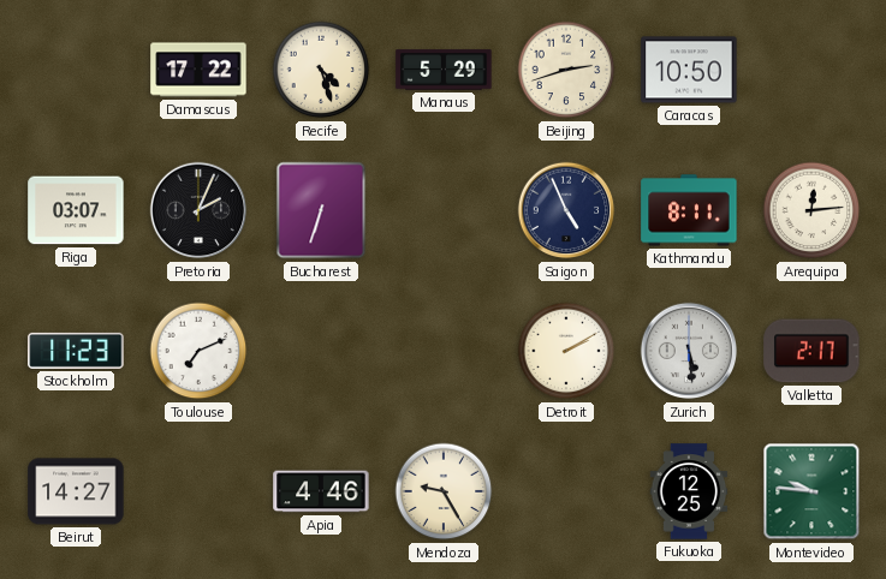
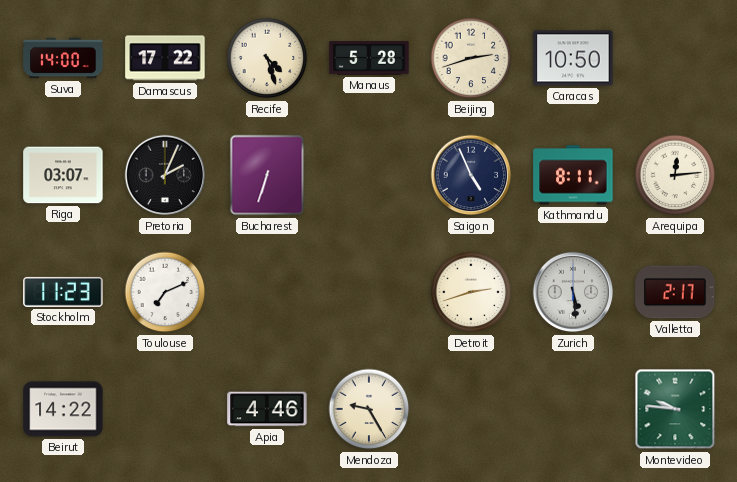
Suva: none -> 14:00
Manaus: 5:29 -> 5:28
Detroit: 2:10 -> 2:42
Beirut: 14:27 -> 14:22
Fukuoka: 12:25 -> none
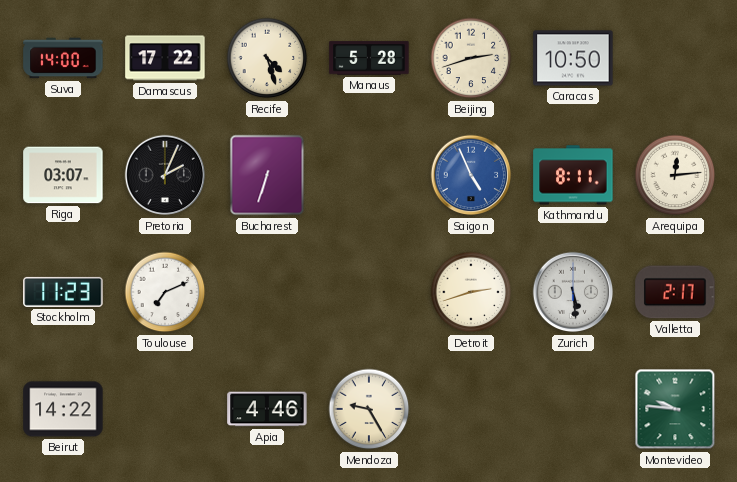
Saigon dial: navy -> blue
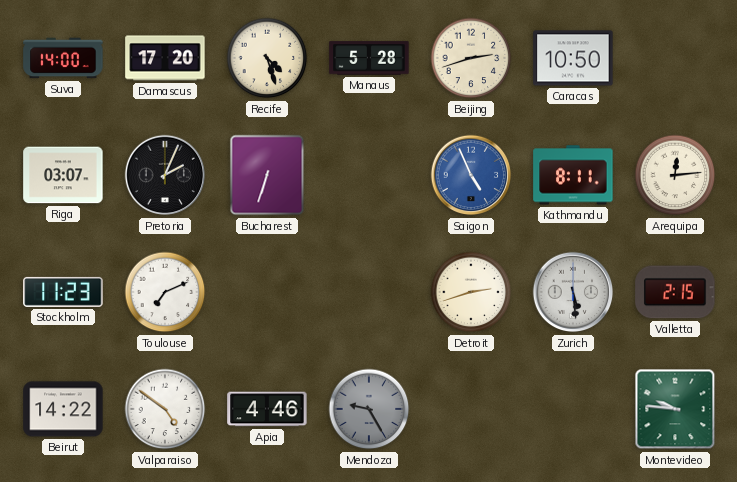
Damascus: 17:22 -> 17:20
Valletta: 2:17 -> 2:15
Valparaiso: none -> 4:51
Mendoza dial: cream -> grey
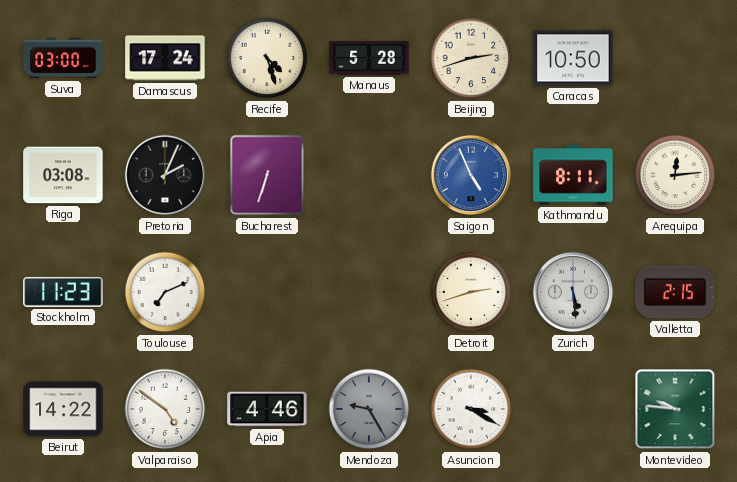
Suva: 14:00 -> 03:00
Damascus: 17:20 -> 17:24
Riga: 03:07 -> 03:08
Asuncion: none -> 3:20
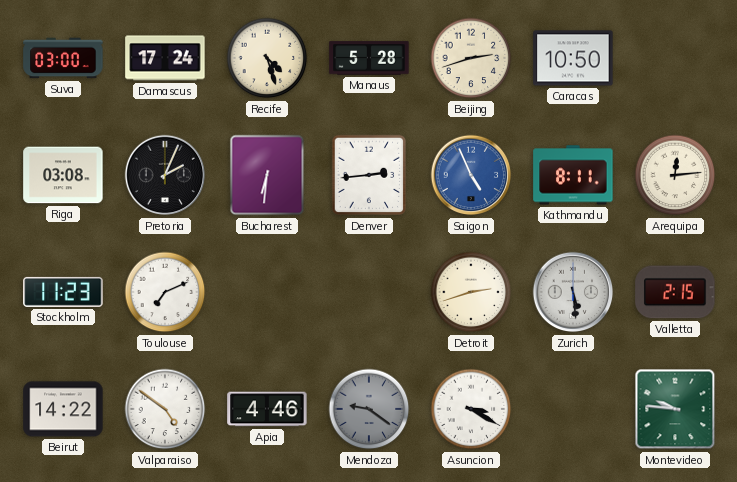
Bucharest: 6:33 -> 6:31
Denver: none -> 2:44
Mendoza: 9:25 -> 9:21
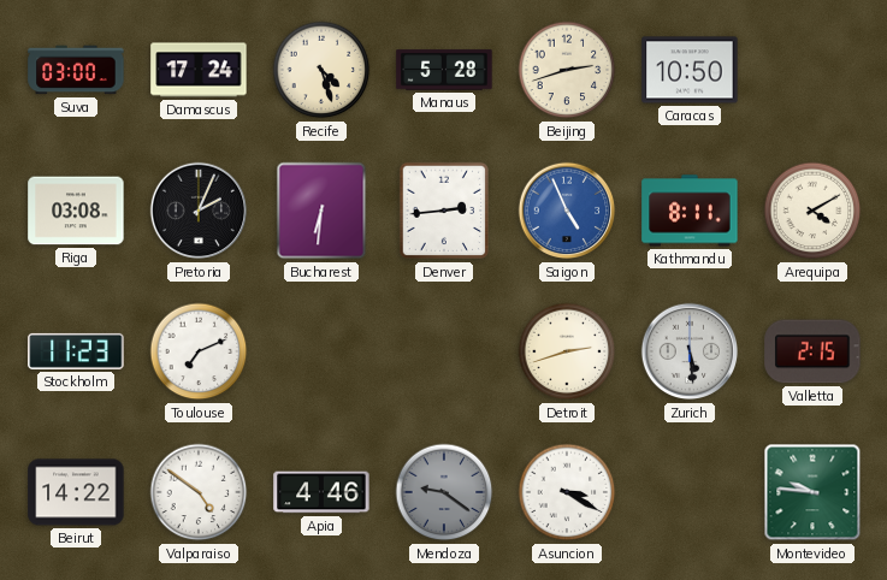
Arequipa: 12:14 -> 4:10
